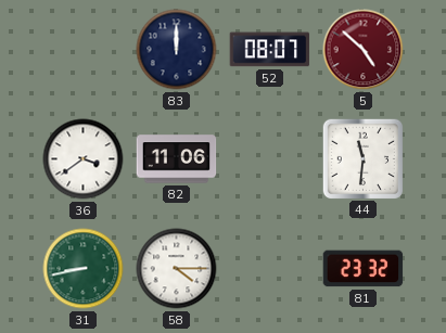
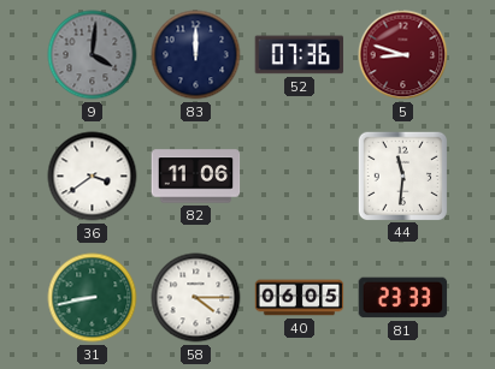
9: none -> 4:01
52: 08:07 -> 07:36
5: 4:52 -> 8:48
40: none -> 06:05
81: 23:32 -> 23:33
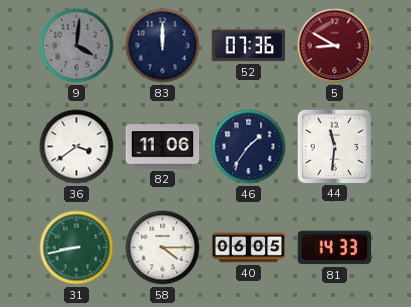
5: 8:48 -> 8:50
46: none -> 1:36
81: 23:33 -> 14:33
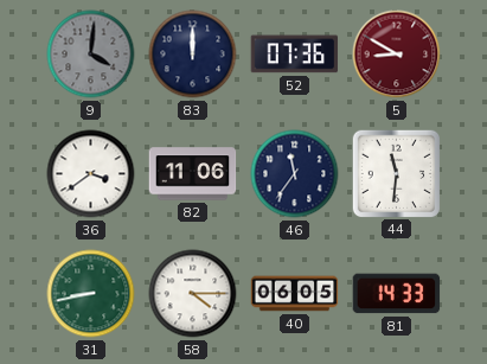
46: 1:36 -> 11:36
